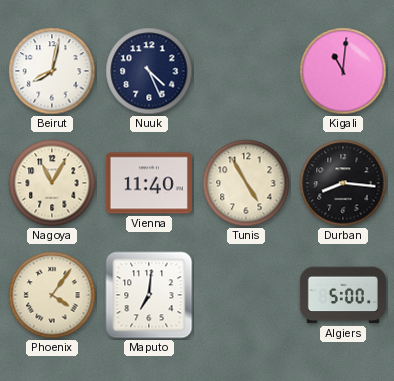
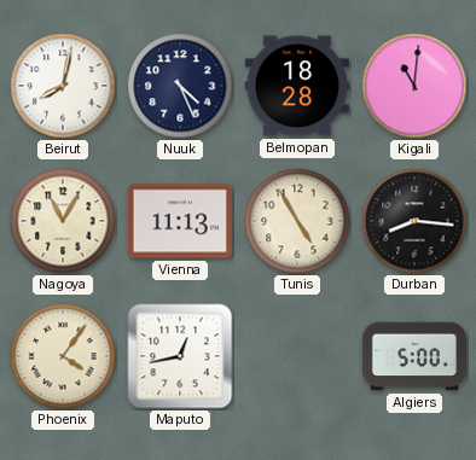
Belmopan: none -> 18:28
Vienna: 11:40 -> 11:13
Maputo: 7:01 -> 12:43
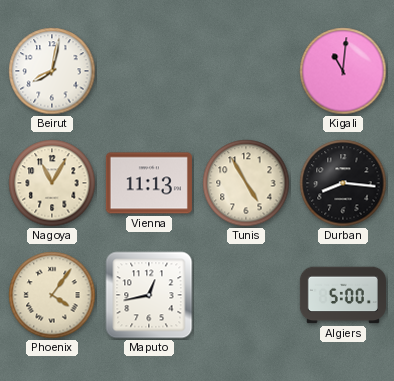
Nuuk: 4:26 -> none
Belmopan: 18:28 -> none
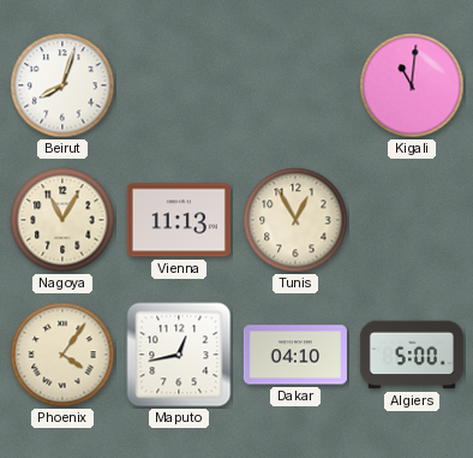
Beirut: 8:02 -> 8:03
Tunis: 4:55 -> 12:55
Durban: 8:16 -> none
Dakar: none -> 04:10
